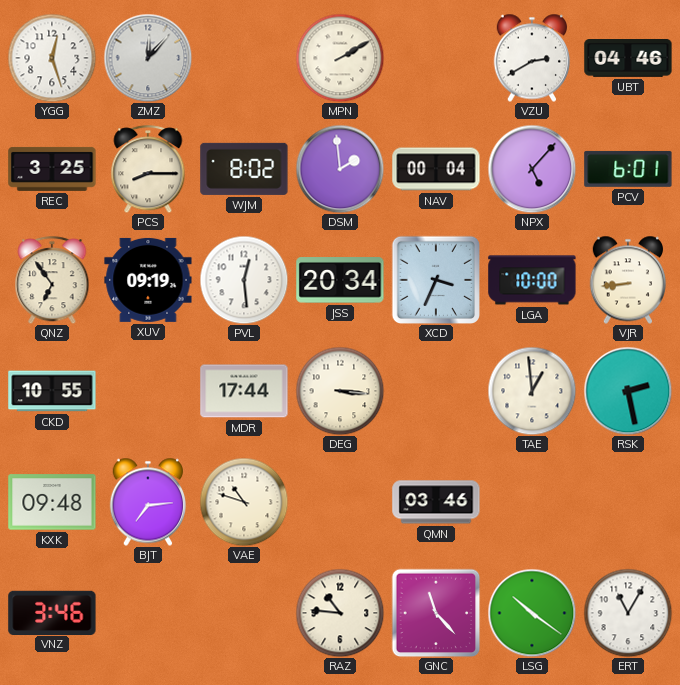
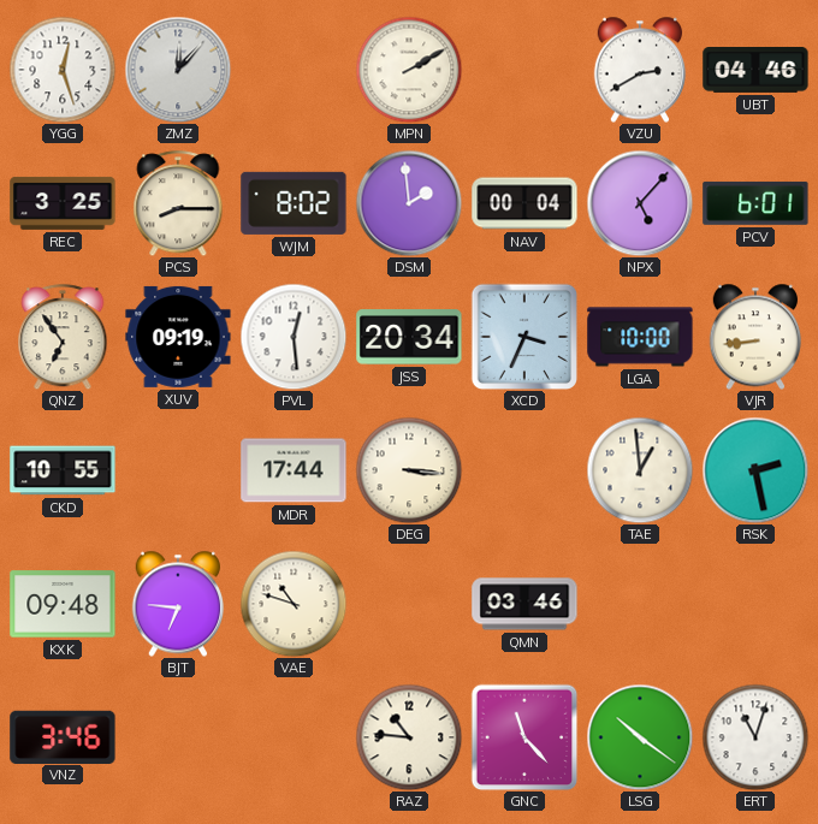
BJT: 7:14 -> 6:46
ERT: 11:05 -> 11:03
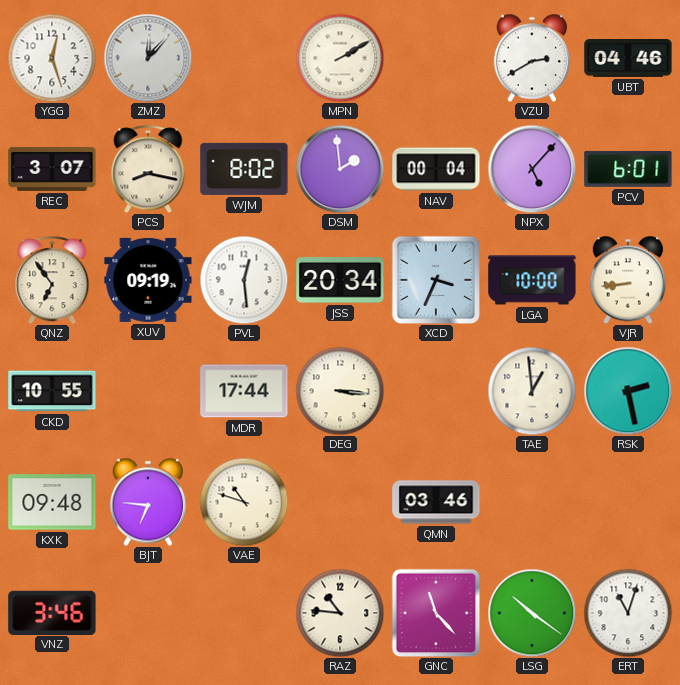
REC: 3:25 -> 3:07
PCS: 8:15 -> 8:17
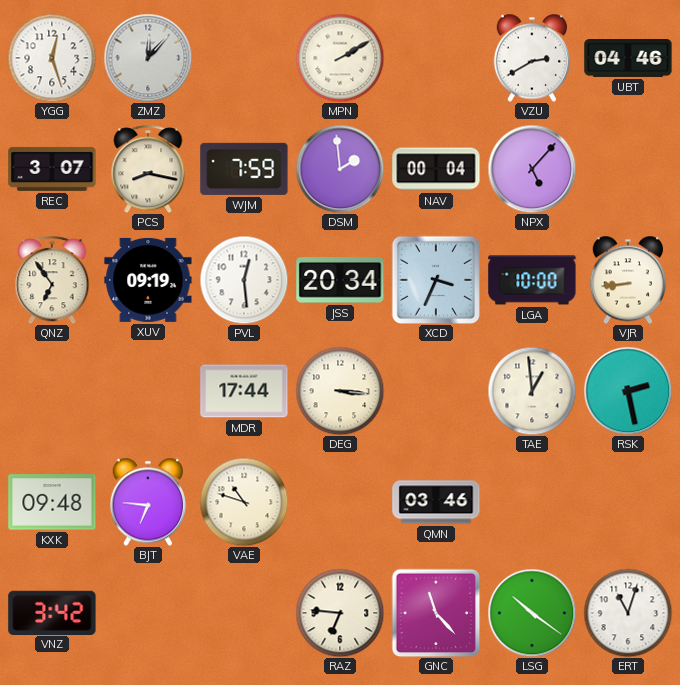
WJM: 8:02 -> 7:59
PCV: 6:01 -> none
CKD: 10:55 -> none
VNZ: 3:46 -> 3:42
RAZ: 10:46 -> 6:46
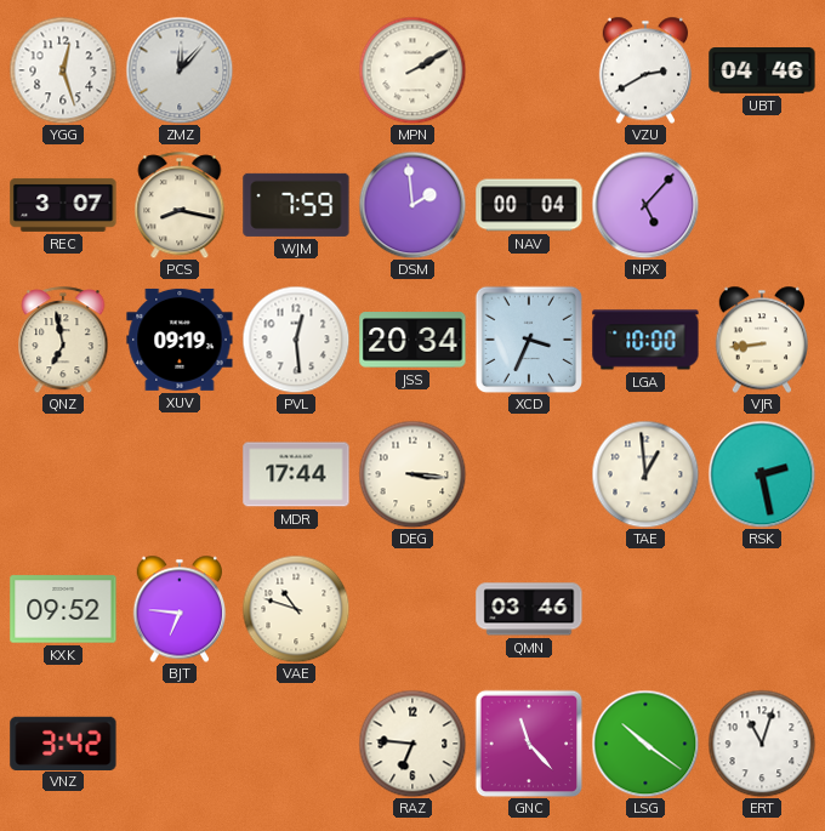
QNZ: 6:54 -> 6:58
KXK: 09:48 -> 09:52
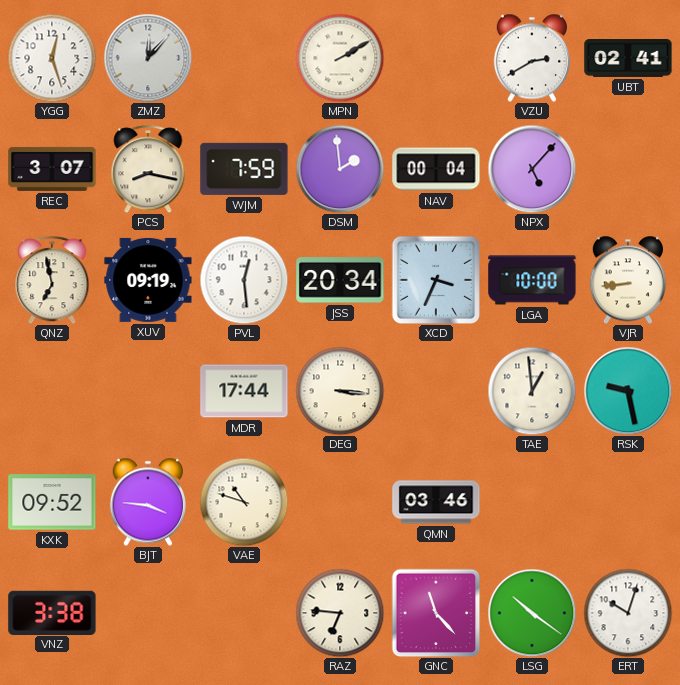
UBT: 04:46 -> 02:41
RSK: 2:28 -> 9:28
BJT: 6:46 -> 3:46
VNZ: 3:42 -> 3:38
ERT: 11:03 -> 10:03
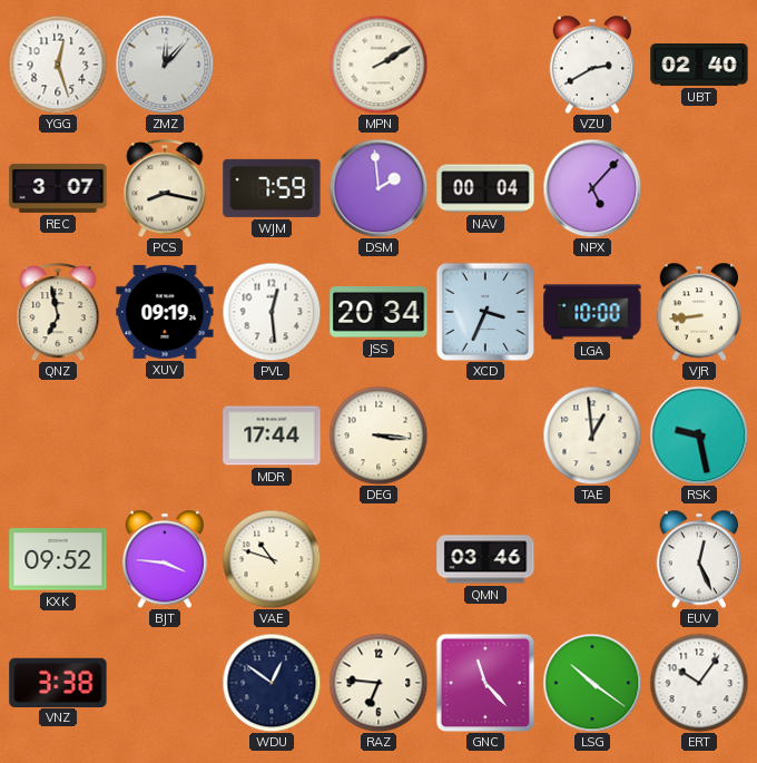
UBT: 02:41 -> 02:40
EUV: none -> 12:26
WDU: none -> 12:51
ERT: 10:03 -> 10:06
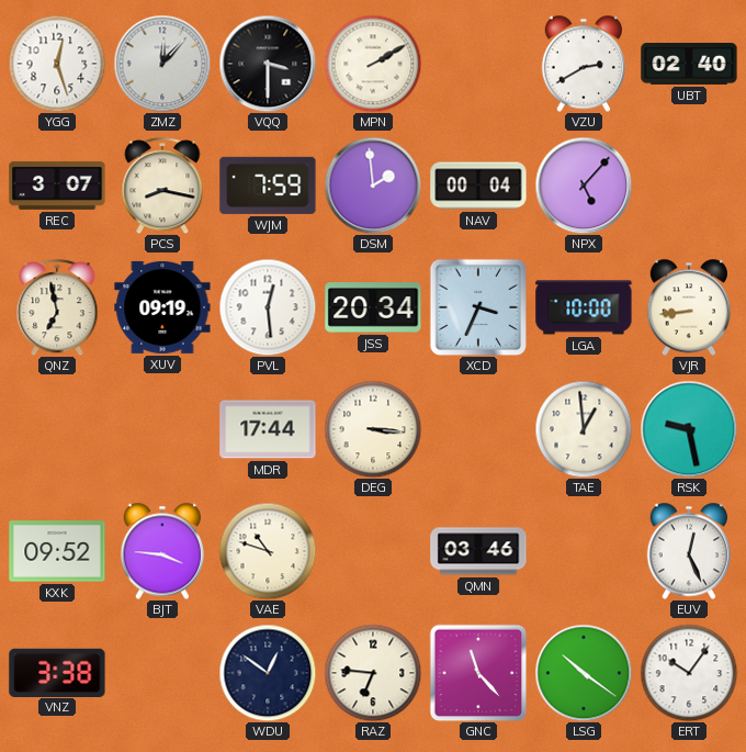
VQQ: none -> 3:30
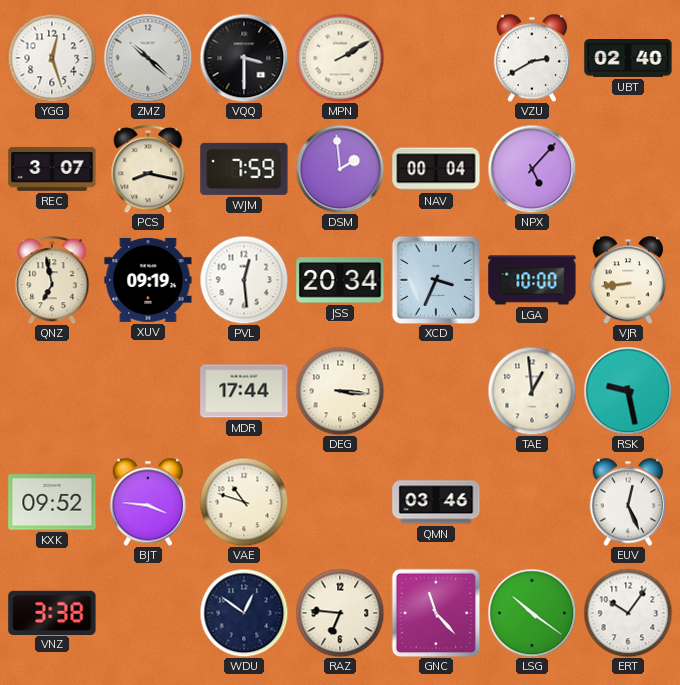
ZMZ: 12:07 -> 10:22
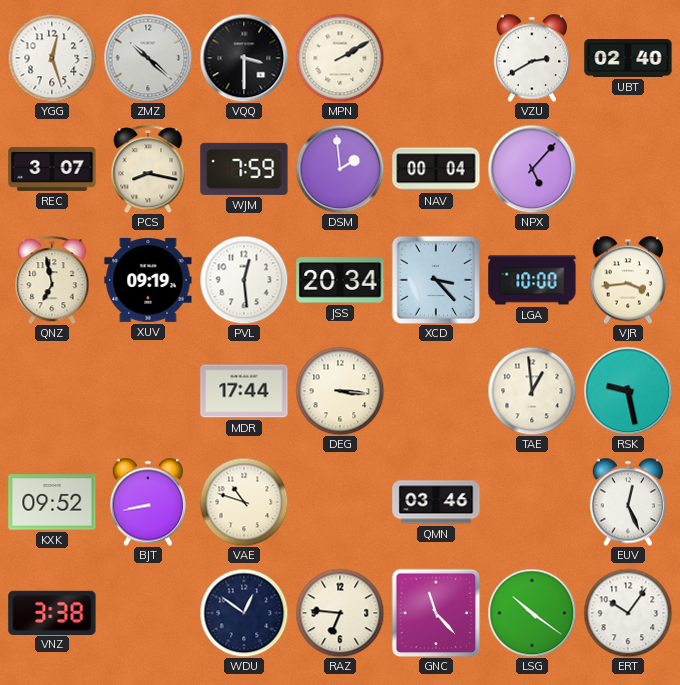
XCD: 3:34 -> 3:23
VJR: 8:44 -> 3:44
BJT: 3:46 -> 8:43
